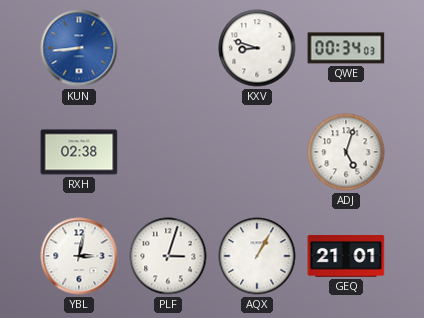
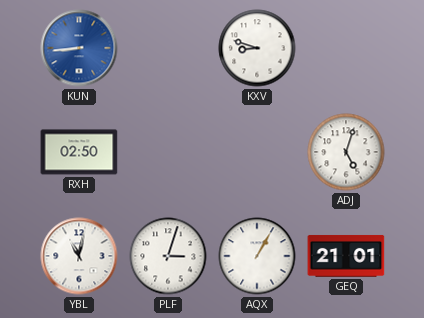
QWE: 00:34 -> none
RXH: 02:38 -> 02:50
YBL: 3:02 -> 11:02
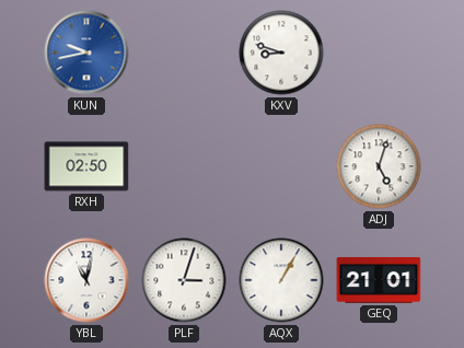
KUN: 8:44 -> 9:43
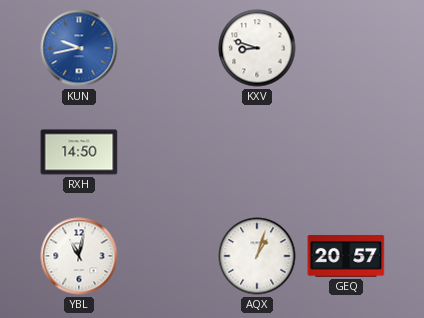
RXH: 02:50 -> 14:50
ADJ: 5:03 -> none
PLF: 3:03 -> none
AQX: 1:05 -> 1:03
GEQ: 21:01 -> 20:57
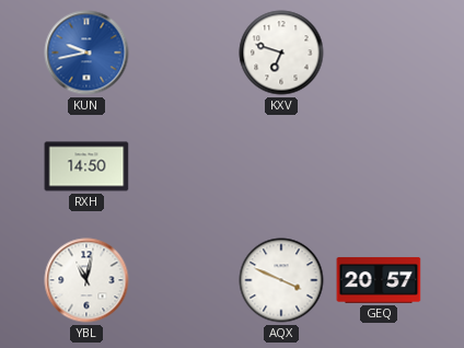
KXV: 8:48 -> 6:48
AQX: 1:03 -> 3:49
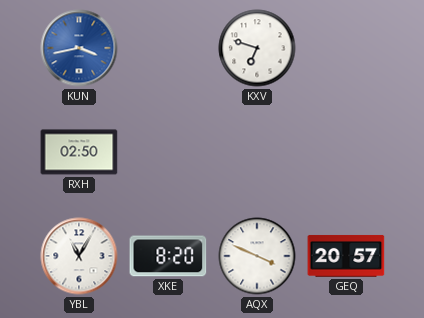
KUN: 9:43 -> 3:43
RXH: 14:50 -> 02:50
YBL: 11:02 -> 11:05
XKE: none -> 8:20
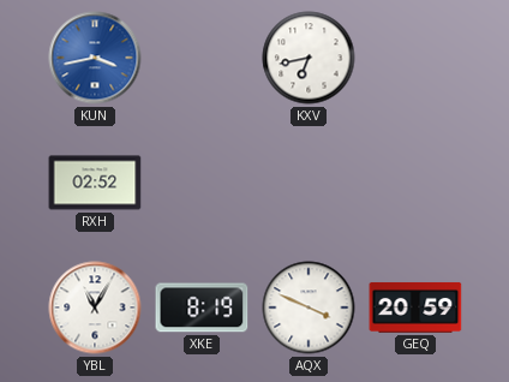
KXV: 6:48 -> 6:43
RXH: 02:50 -> 02:52
XKE: 8:20 -> 8:19
GEQ: 20:57 -> 20:59
